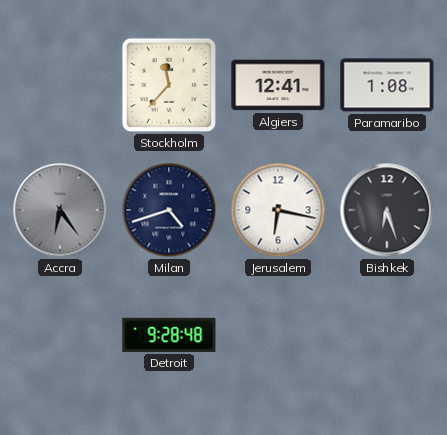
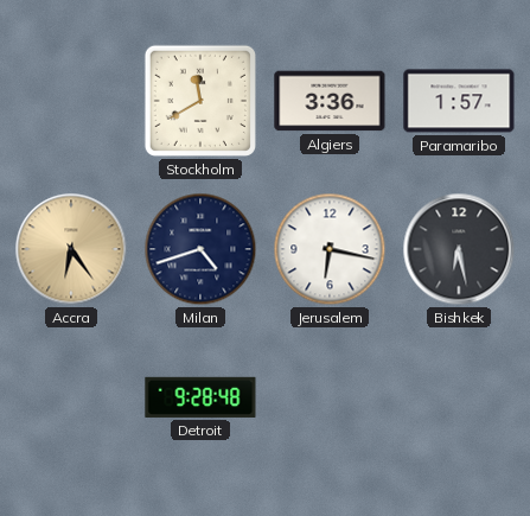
Stockholm: 11:37 -> 11:40
Algiers: 12:41 -> 3:36
Paramaribo: 1:08 -> 1:57
Accra dial: grey -> champagne
Bishkek: 6:27 -> 6:28
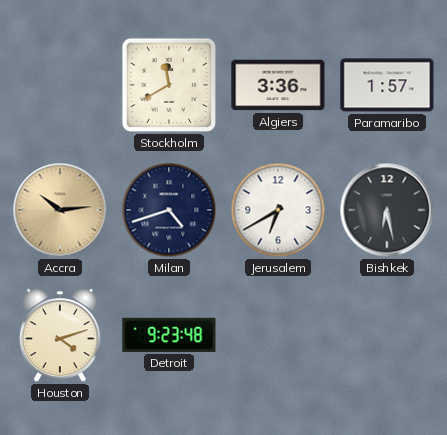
Accra: 6:24 -> 10:14
Jerusalem: 6:17 -> 6:40
Houston: none -> 4:12
Detroit: 9:28 -> 9:23
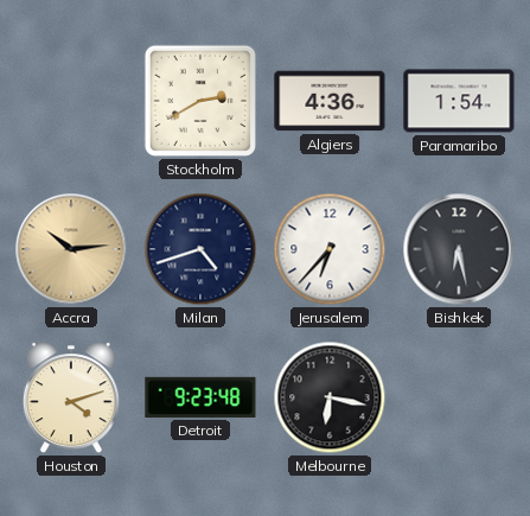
Stockholm: 11:40 -> 2:40
Algiers: 3:36 -> 4:36
Paramaribo: 1:57 -> 1:54
Jerusalem: 6:40 -> 6:37
Melbourne: none -> 6:17
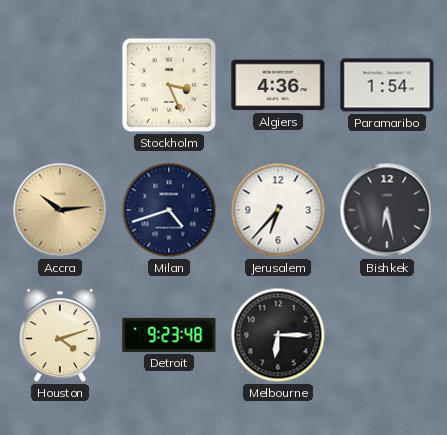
Stockholm: 2:40 -> 3:26
Melbourne: 6:17 -> 6:15
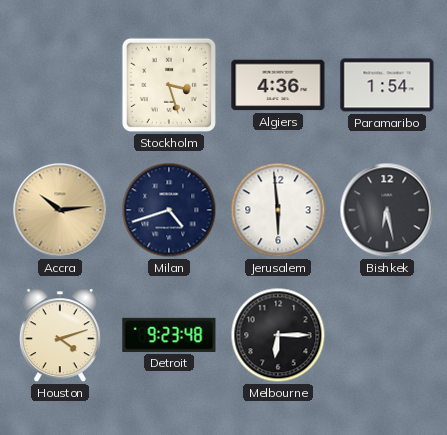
Stockholm: 3:26 -> 3:27
Jerusalem: 6:37 -> 5:59
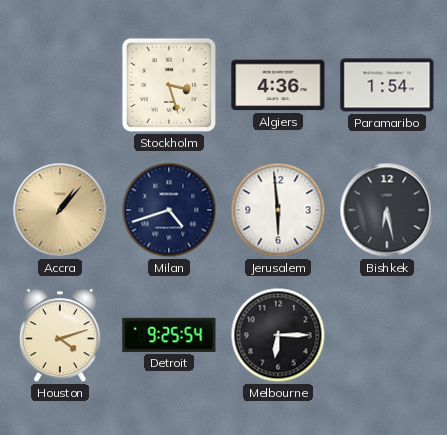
Accra: 10:14 -> 1:07
Detroit: 9:23 -> 9:25
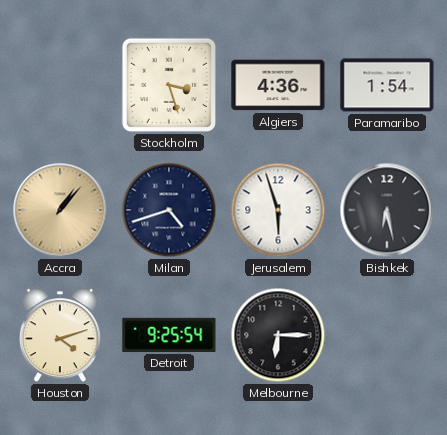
Jerusalem: 5:59 -> 5:57
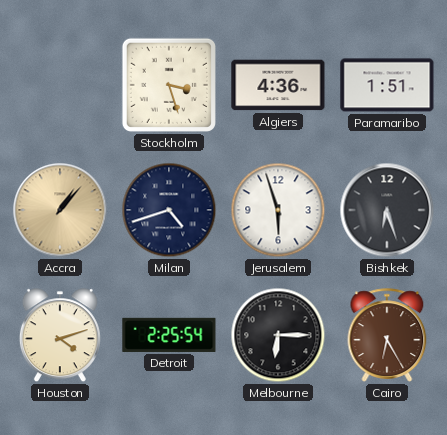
Paramaribo: 1:54 -> 1:51
Bishkek: 6:28 -> 6:27
Detroit: 9:25 -> 2:25
Cairo: none -> 6:25
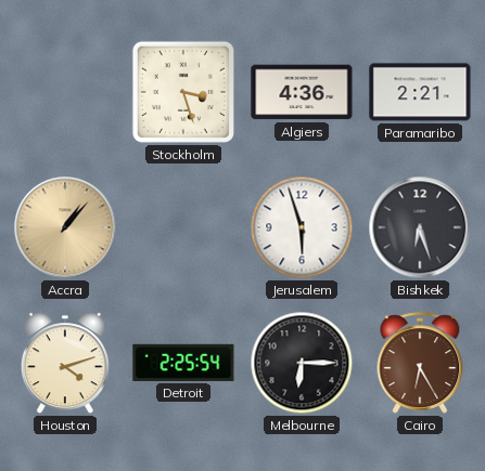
Paramaribo: 1:51 -> 2:21
Milan: 4:42 -> none
